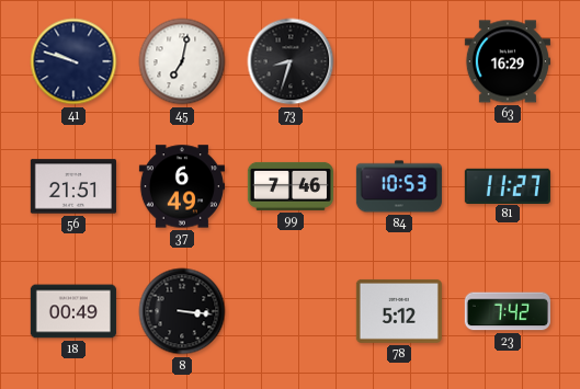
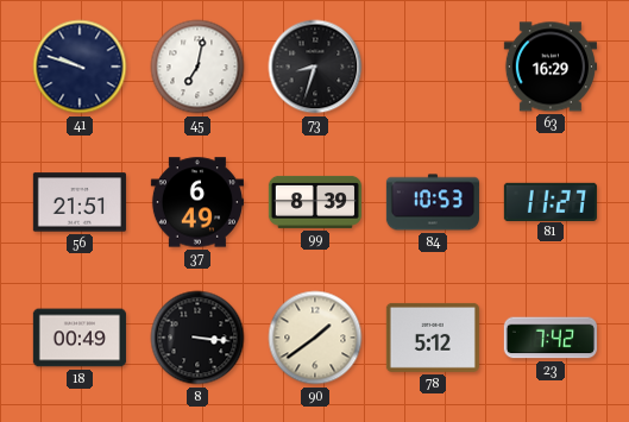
99: 7:46 -> 8:39
90: none -> 1:39
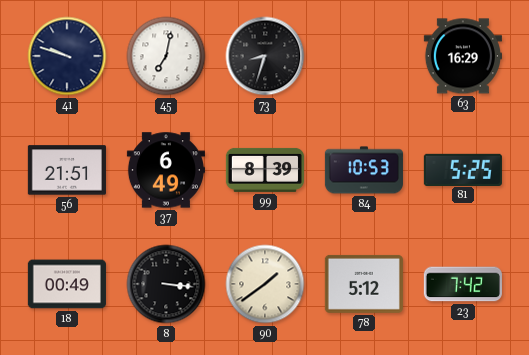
81: 11:27 -> 5:25
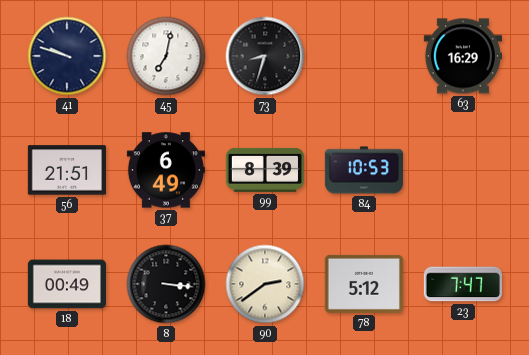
81: 5:25 -> none
90: 1:39 -> 2:39
23: 7:42 -> 7:47
